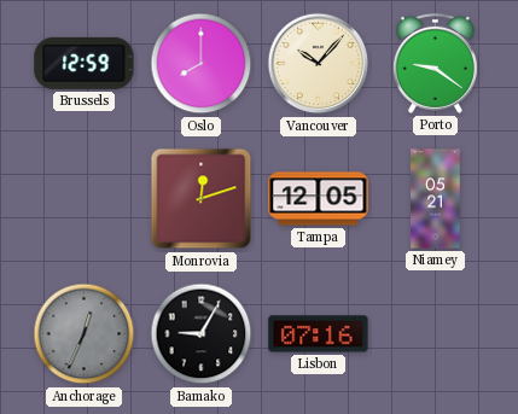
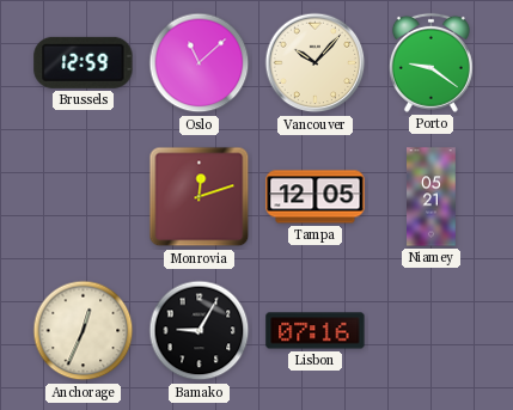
Oslo: 8:00 -> 11:08
Anchorage dial: grey -> cream
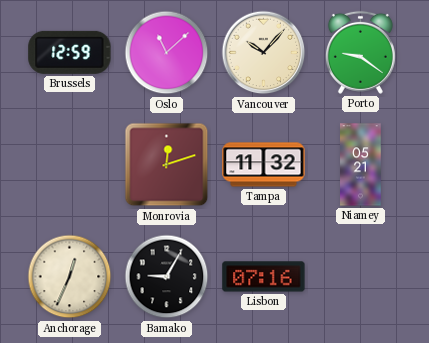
Tampa: 12:05 -> 11:32
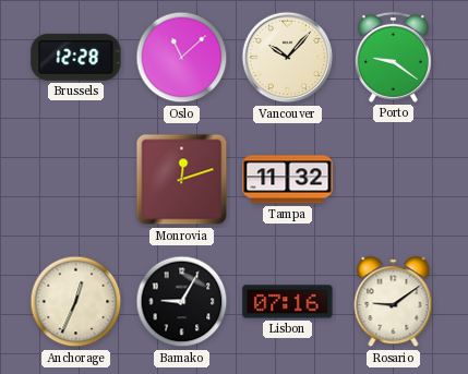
Brussels: 12:59 -> 12:28
Niamey: 05:21 -> none
Rosario: none -> 9:09
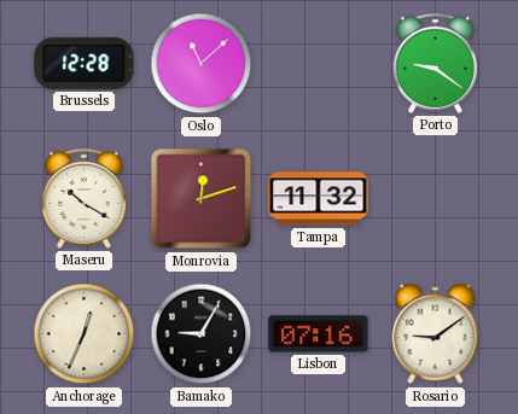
Vancouver: 10:07 -> none
Maseru: none -> 10:20
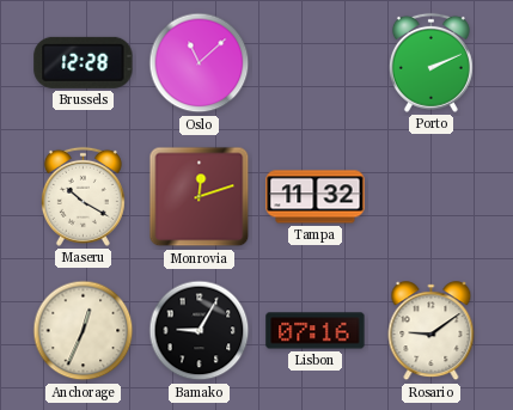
Porto: 9:21 -> 2:11
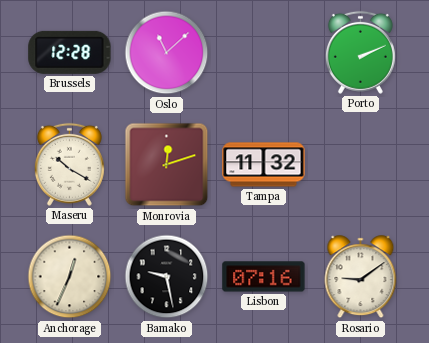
Bamako: 9:05 -> 9:28
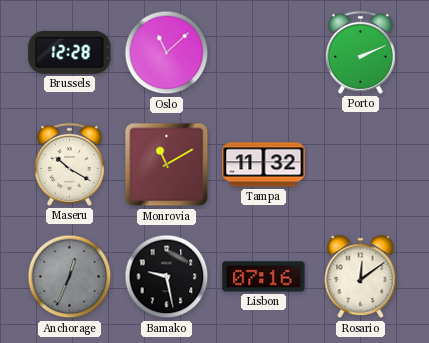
Monrovia: 12:12 -> 11:10
Anchorage dial: cream -> grey
Rosario: 9:09 -> 12:09
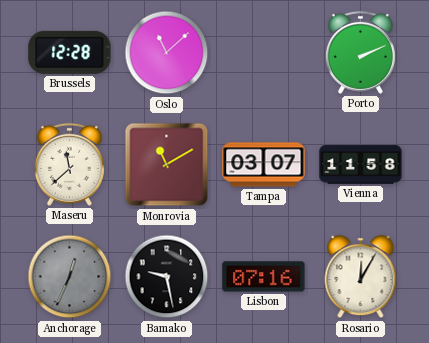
Maseru: 10:20 -> 11:38
Tampa: 11:32 -> 03:07
Vienna: none -> 11:58
Rosario: 12:09 -> 12:05
